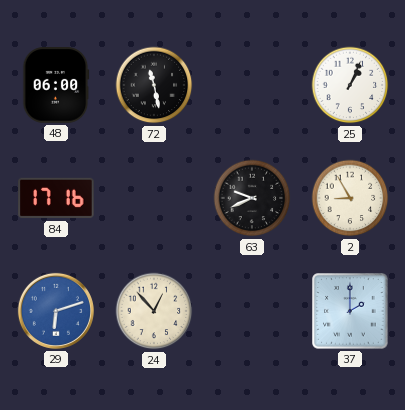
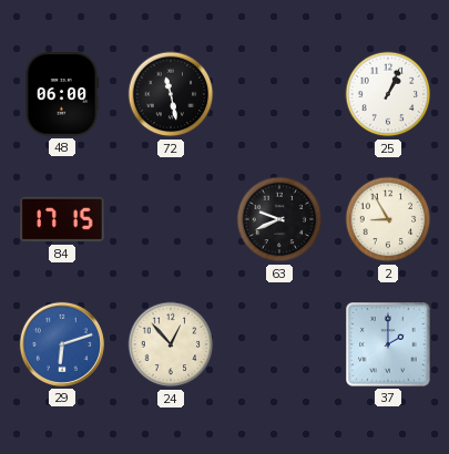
84: 17:16 -> 17:15
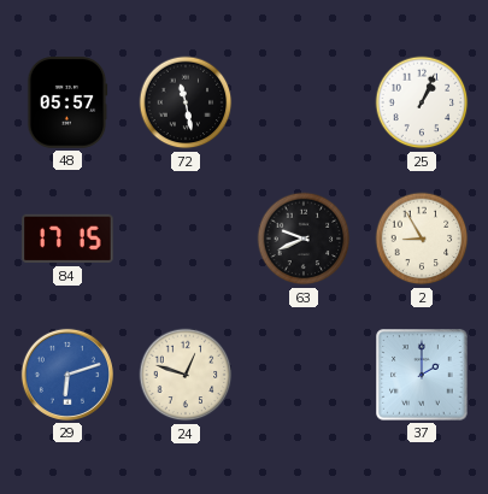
48: 06:00 -> 05:57
24: 12:53 -> 12:48
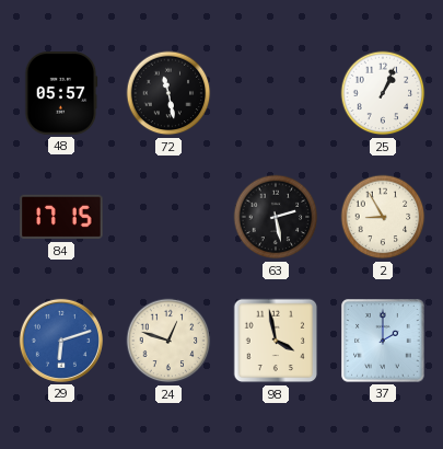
63: 9:41 -> 2:28
98: none -> 3:58
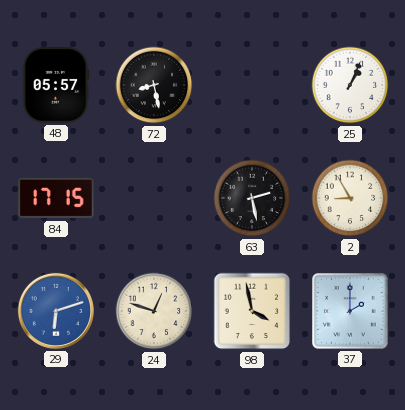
72: 11:28 -> 8:28
